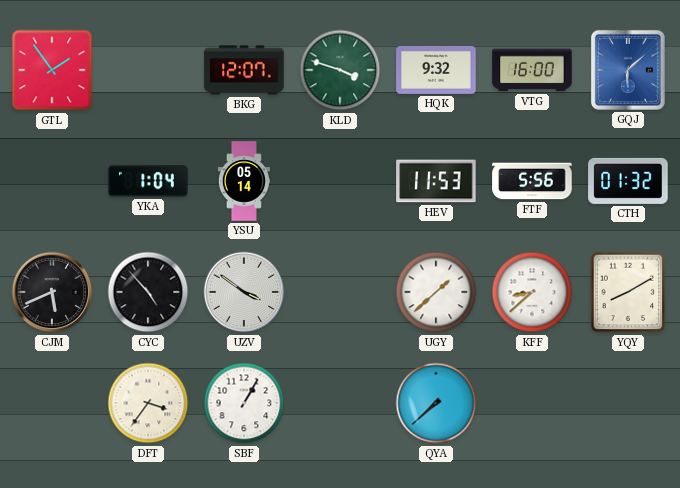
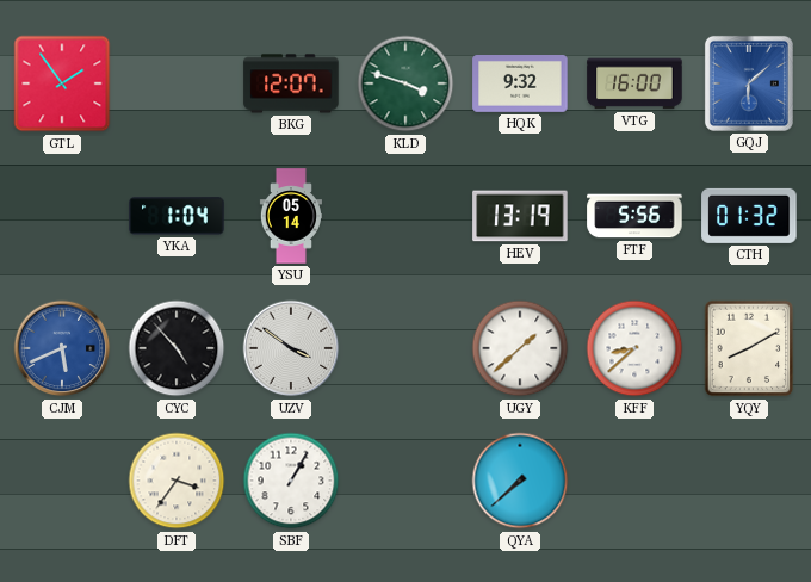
HEV: 11:53 -> 13:19
CJM dial: black -> blue
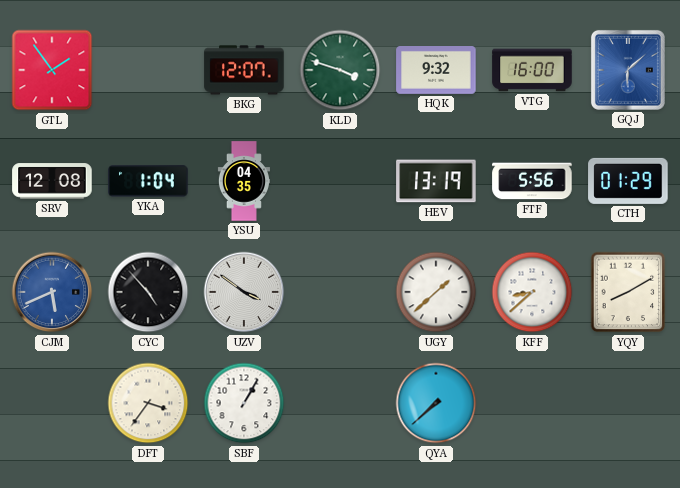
SRV: none -> 12:08
YSU: 05:14 -> 04:35
CTH: 01:32 -> 01:29
